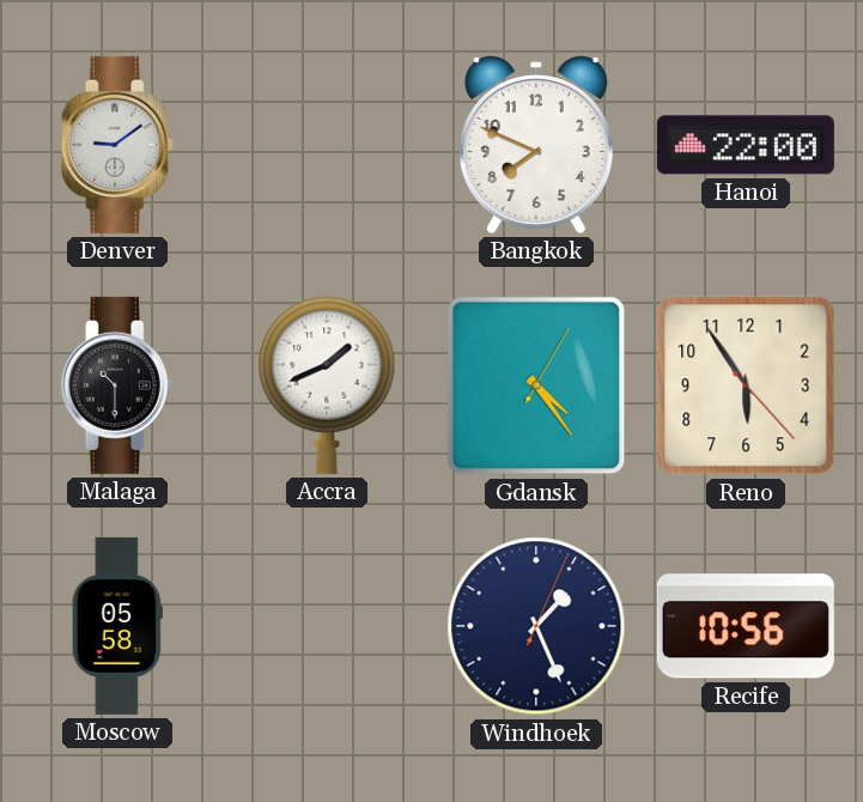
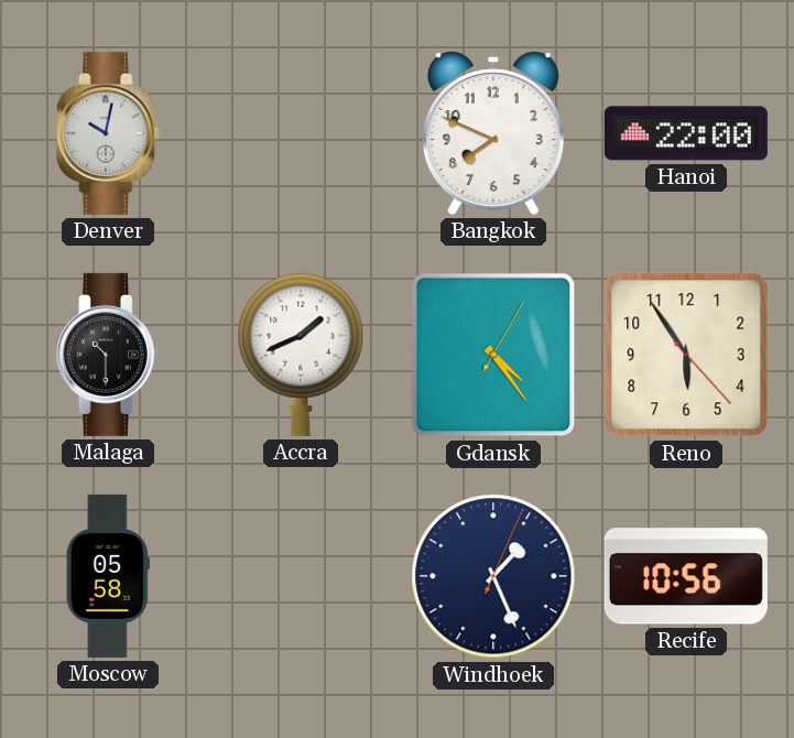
Denver: 9:09 -> 10:02
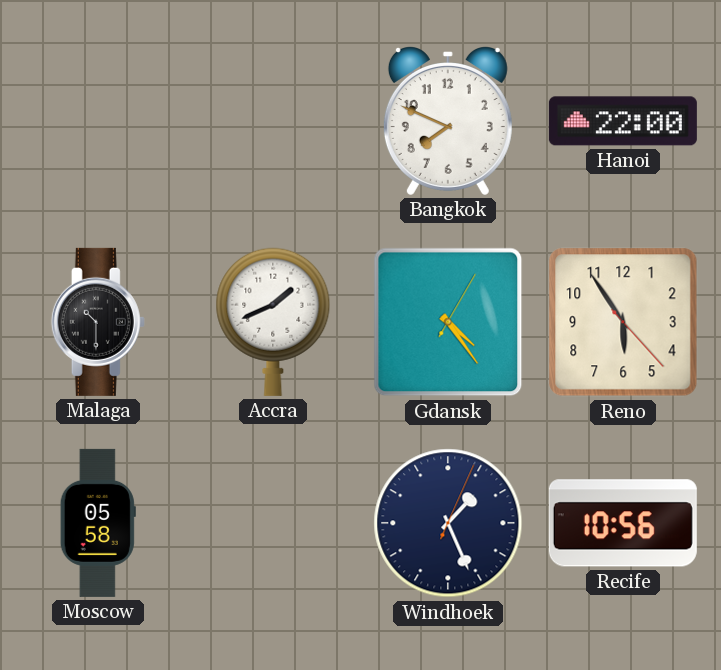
Denver: 10:02 -> none
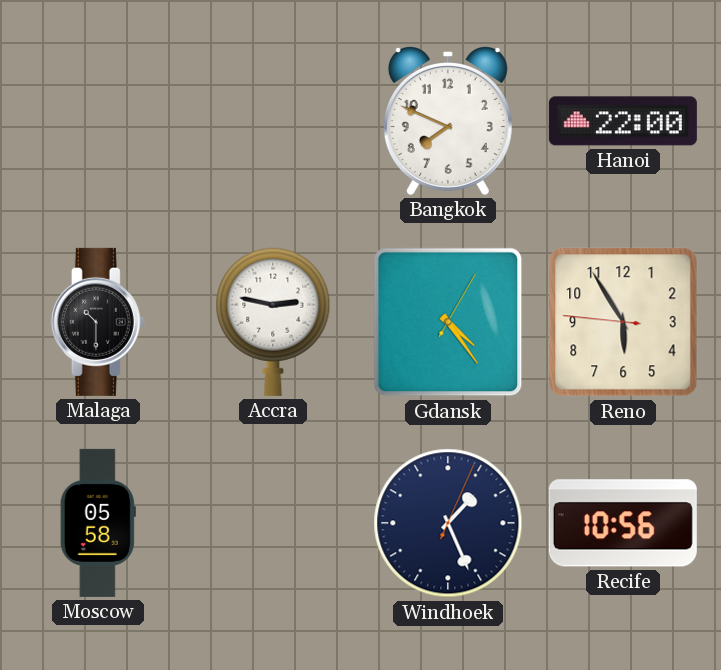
Accra: 1:41 -> 2:47
Reno: 5:54:23 -> 5:54:46
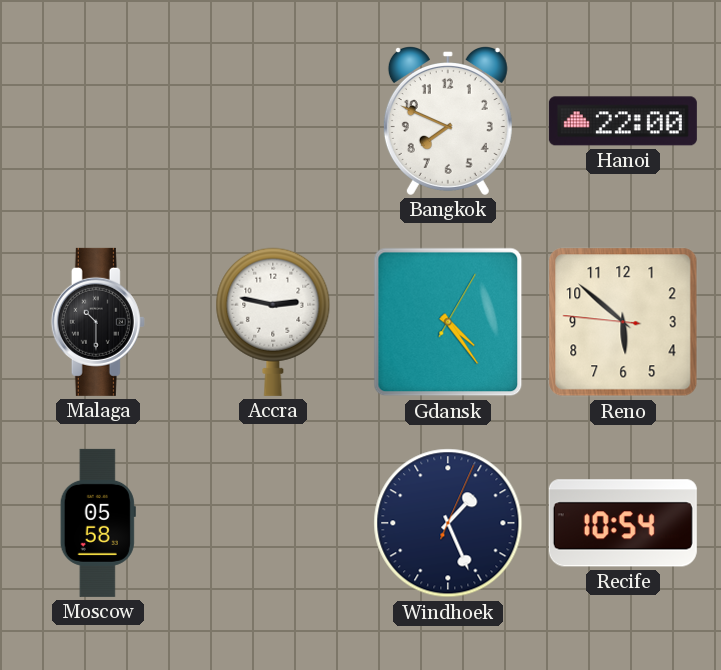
Reno: 5:54 -> 5:51
Recife: 10:56 -> 10:54
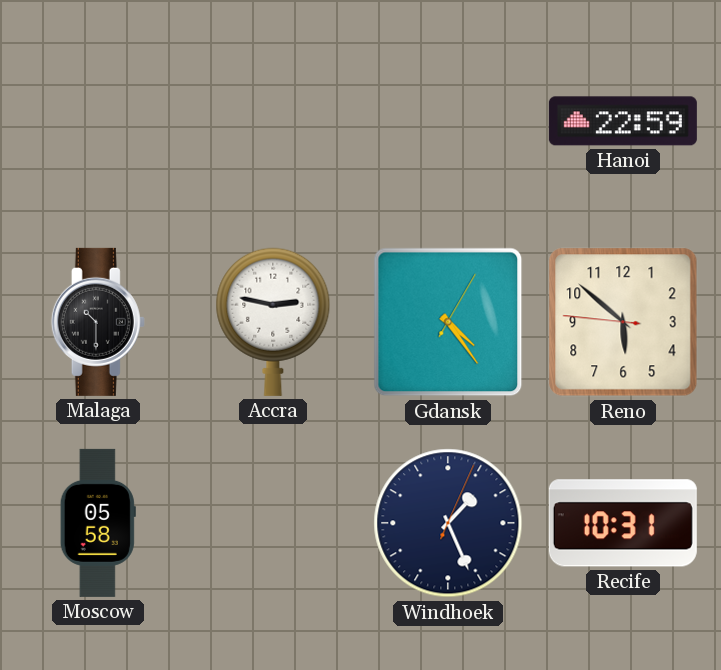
Bangkok: 7:49 -> none
Hanoi: 22:00 -> 22:59
Recife: 10:54 -> 10:31
